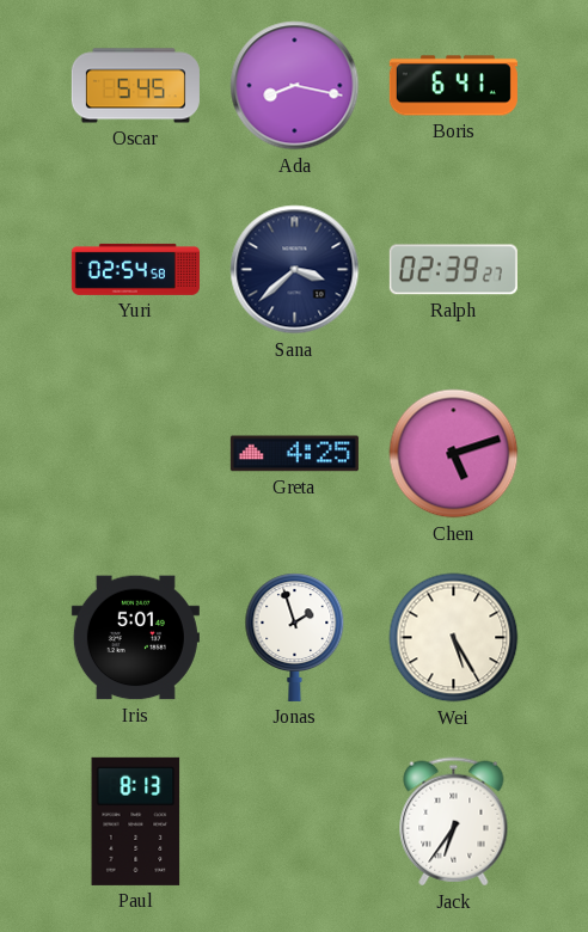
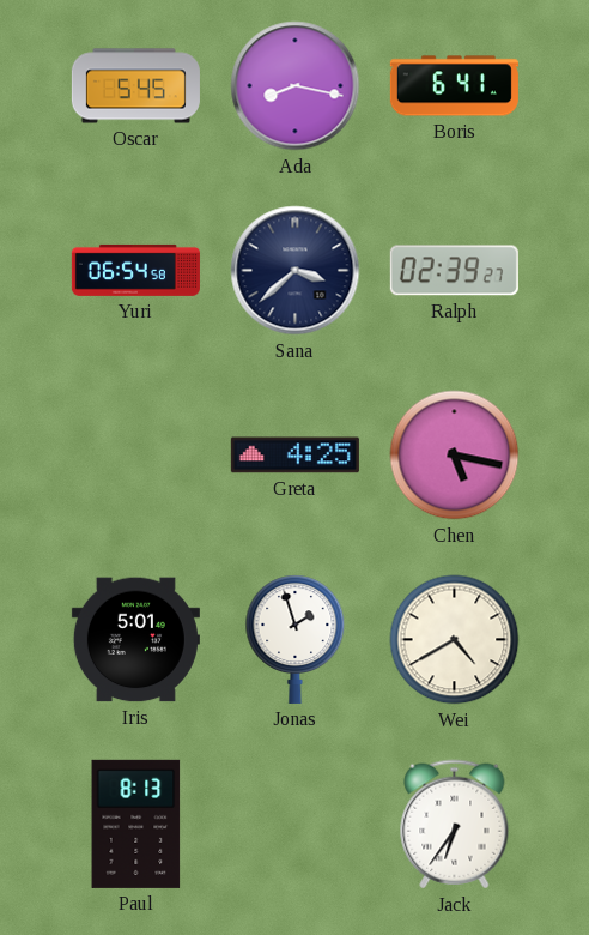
Yuri: 02:54 -> 06:54
Chen: 5:12 -> 5:17
Wei: 5:25 -> 4:40
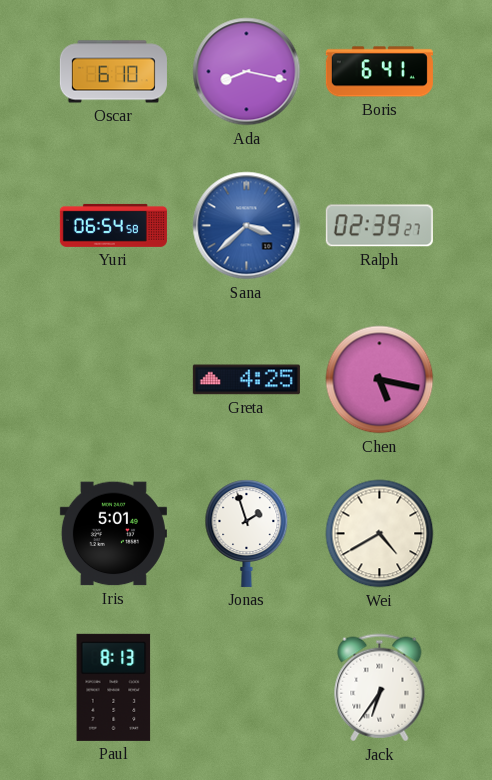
Oscar: 5:45 -> 6:10
Sana dial: navy -> blue
